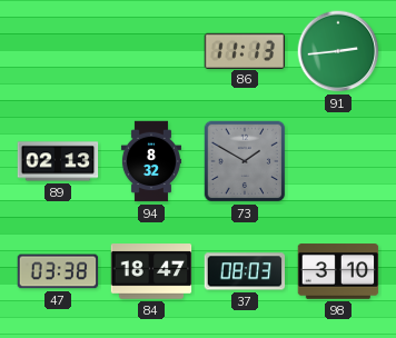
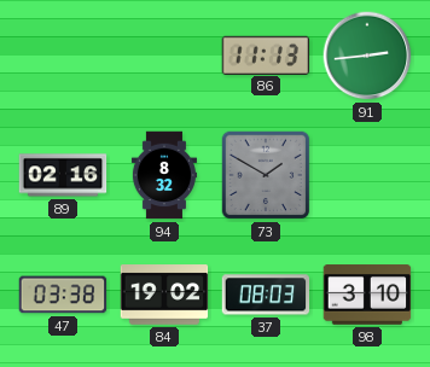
89: 02:13 -> 02:16
84: 18:47 -> 19:02
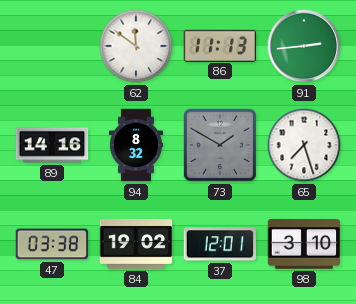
62: none -> 11:51
89: 02:16 -> 14:16
65: none -> 7:27
37: 08:03 -> 12:01
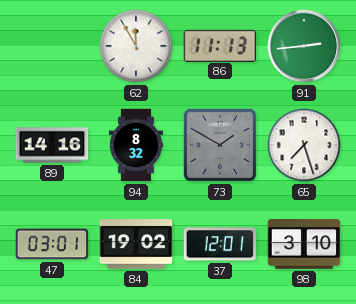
62: 11:51 -> 11:55
47: 03:38 -> 03:01
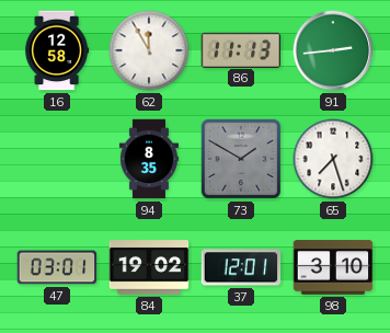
16: none -> 12:58
89: 14:16 -> none
94: 8:32 -> 8:35
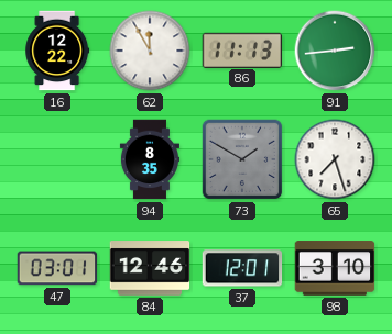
16: 12:58 -> 12:22
84: 19:02 -> 12:46
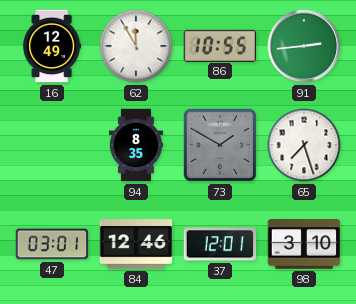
16: 12:22 -> 12:49
86: 11:13 -> 10:55
